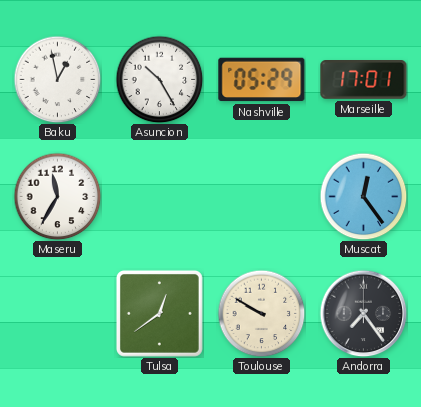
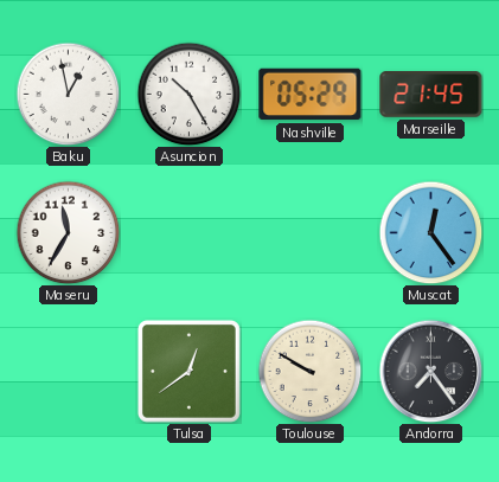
Marseille: 17:01 -> 21:45
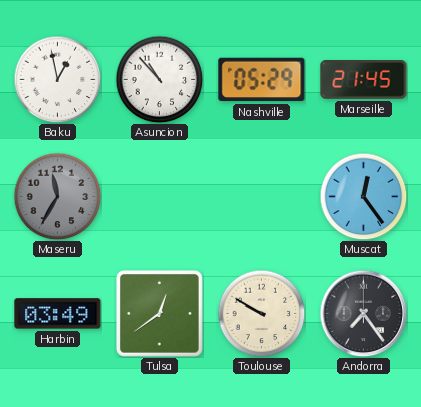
Asuncion: 10:25 -> 10:53
Maseru dial: white -> grey
Harbin: none -> 03:49
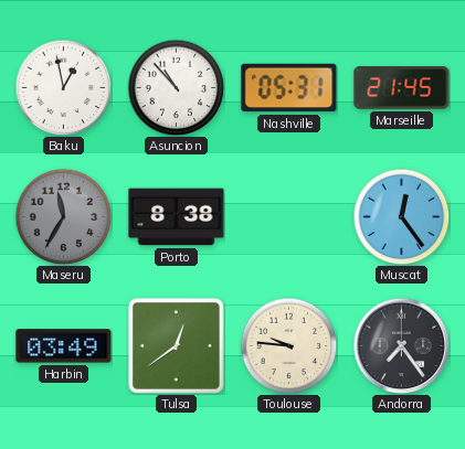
Nashville: 05:29 -> 05:31
Porto: none -> 8:38
Toulouse: 9:50 -> 9:46
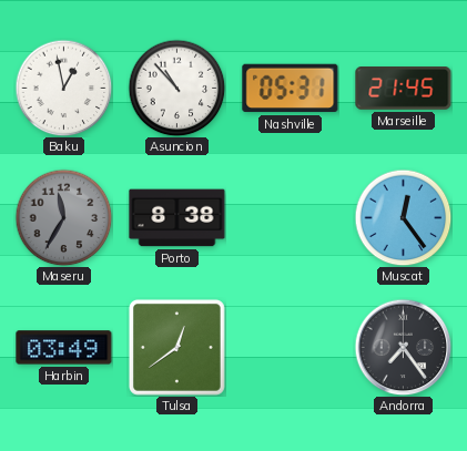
Toulouse: 9:46 -> none
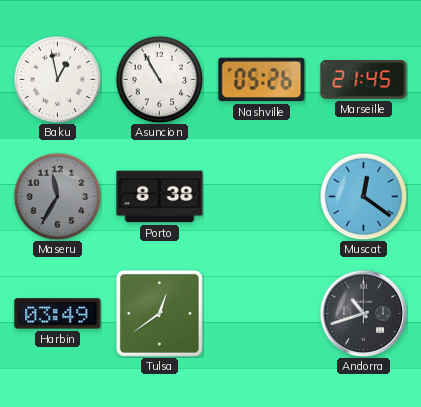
Asuncion: 10:53 -> 10:55
Nashville: 05:31 -> 05:26
Muscat: 12:24 -> 12:21
Andorra: 7:24 -> 10:42
